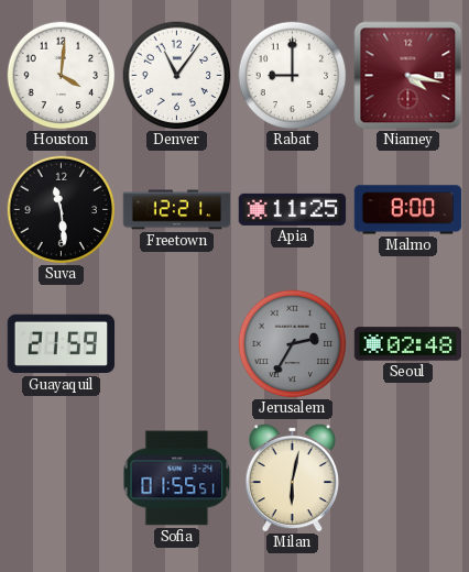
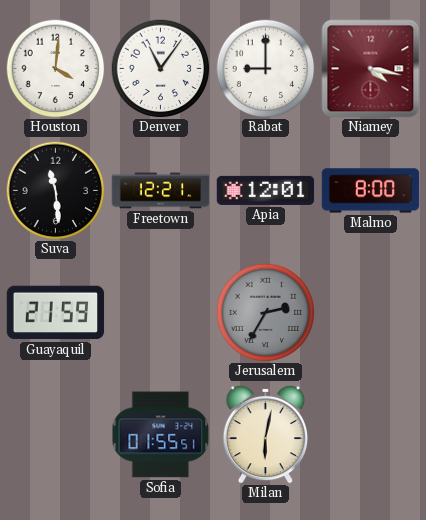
Apia: 11:25 -> 12:01
Seoul: 02:48 -> none
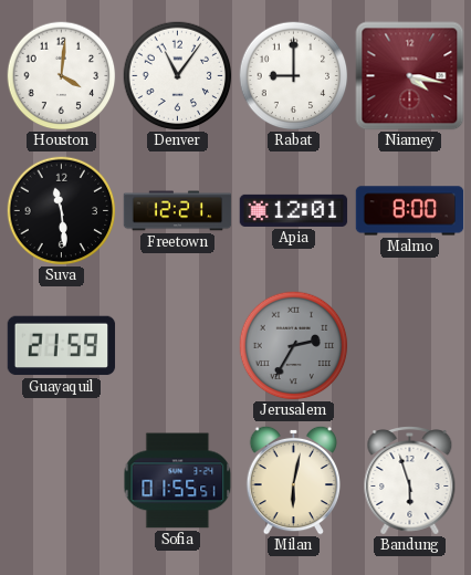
Bandung: none -> 5:57
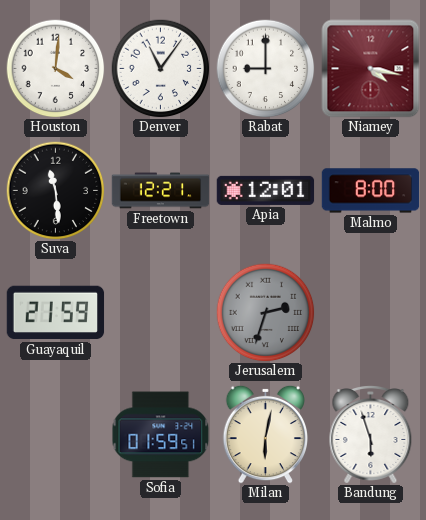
Jerusalem: 2:35 -> 2:33
Sofia: 01:55 -> 01:59
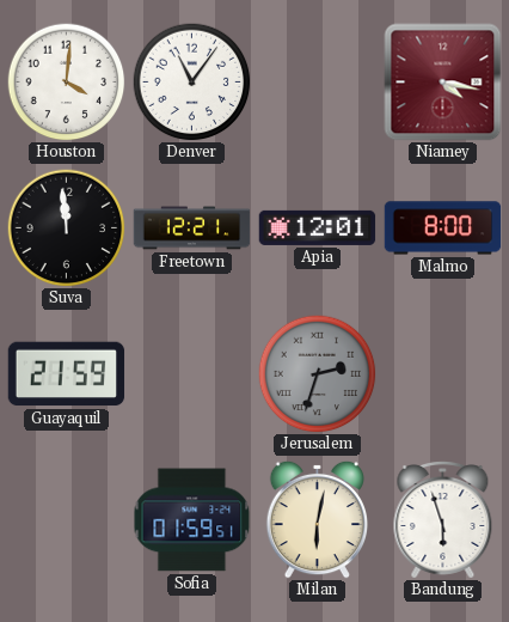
Rabat: 9:00 -> none
Suva: 11:29 -> 11:59
